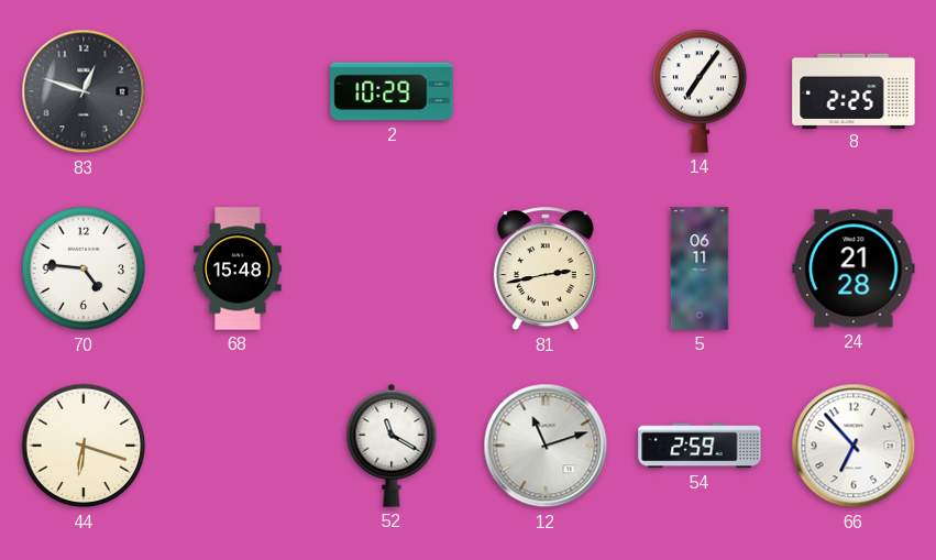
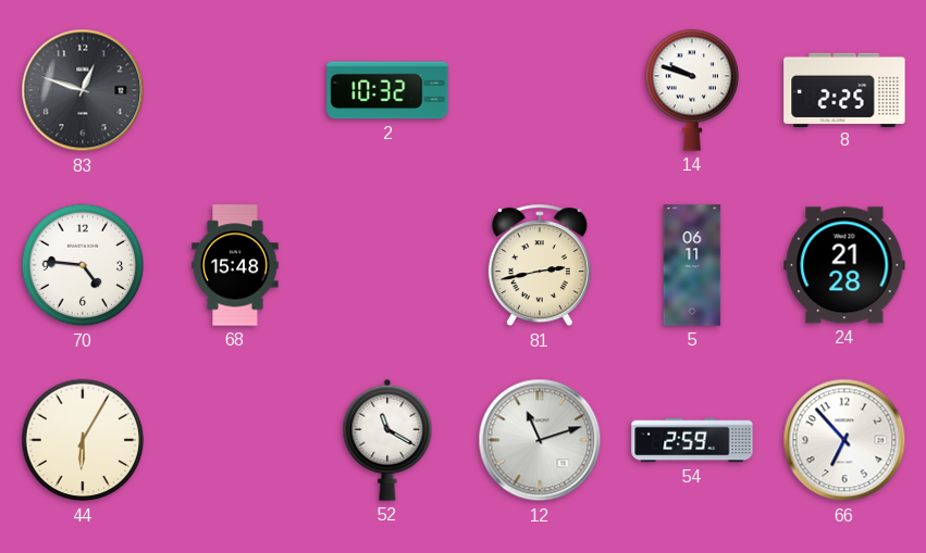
2: 10:29 -> 10:32
14: 7:06 -> 9:48
44: 6:18 -> 6:05
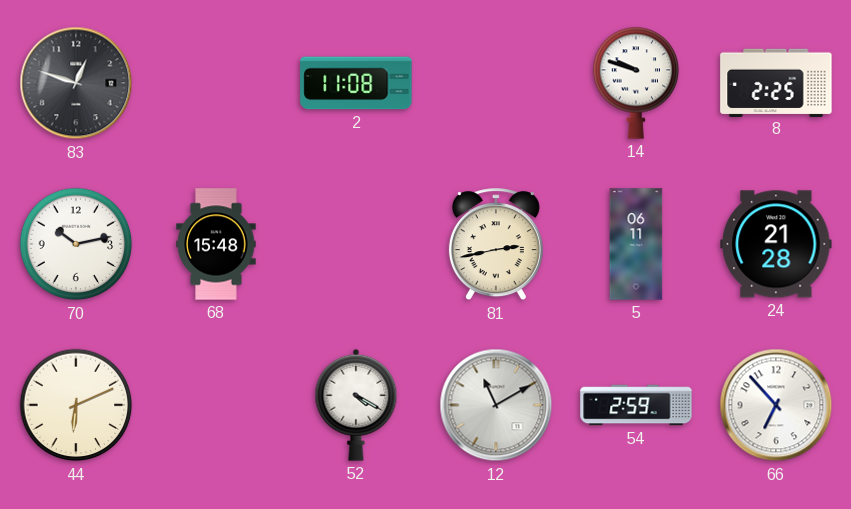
2: 10:32 -> 11:08
70: 4:46 -> 10:13
44: 6:05 -> 6:11
52: 11:20 -> 4:20
12: 11:12 -> 11:10
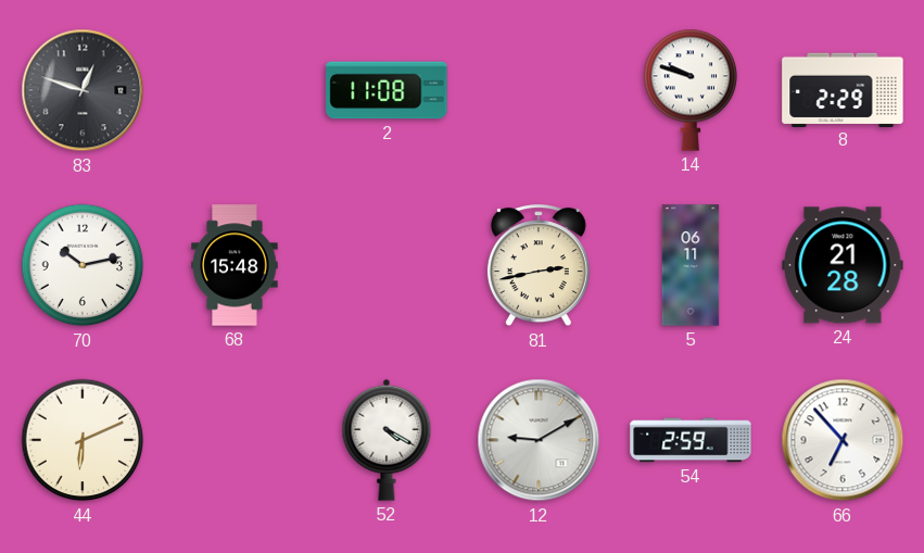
8: 2:25 -> 2:29
12: 11:10 -> 9:10
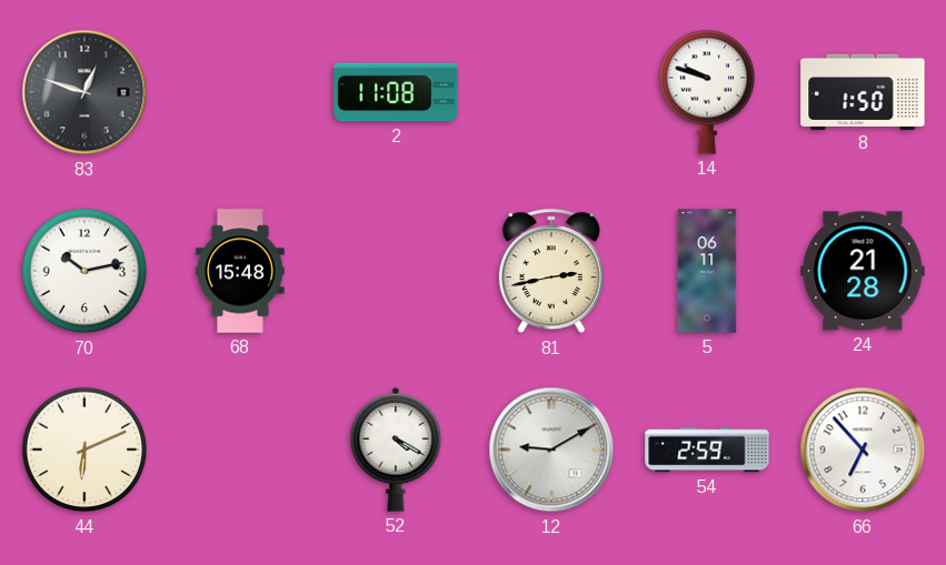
8: 2:29 -> 1:50
